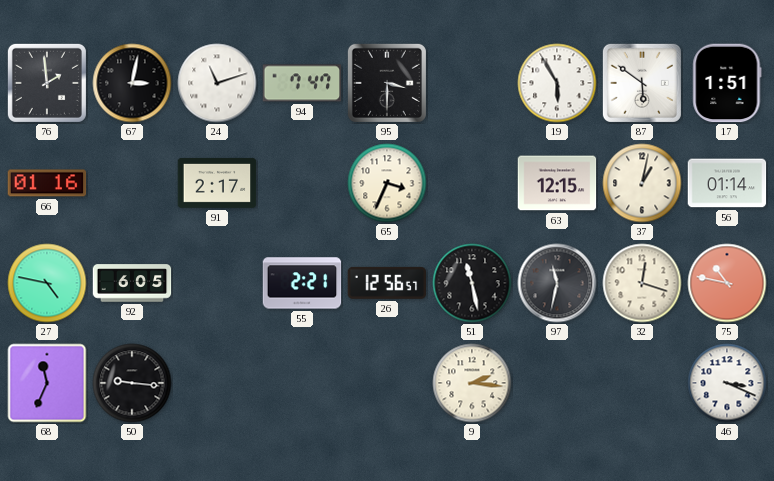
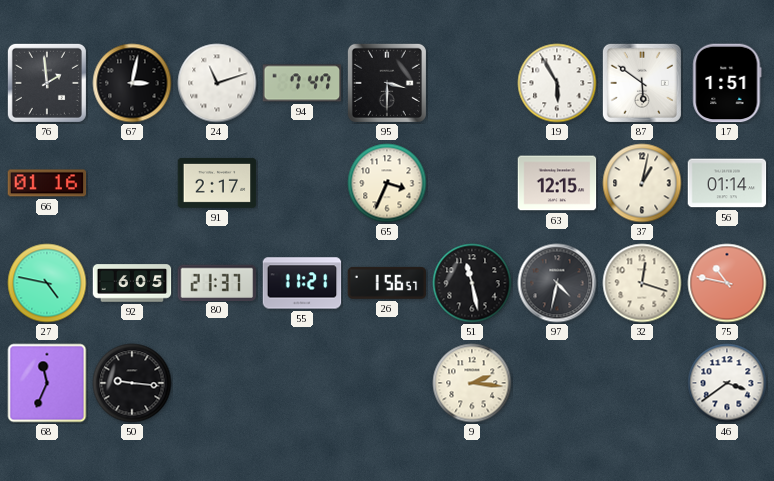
80: none -> 21:37
55: 2:21 -> 11:21
26: 12:56 -> 1:56
97: 11:32 -> 4:32
46: 3:19 -> 3:39
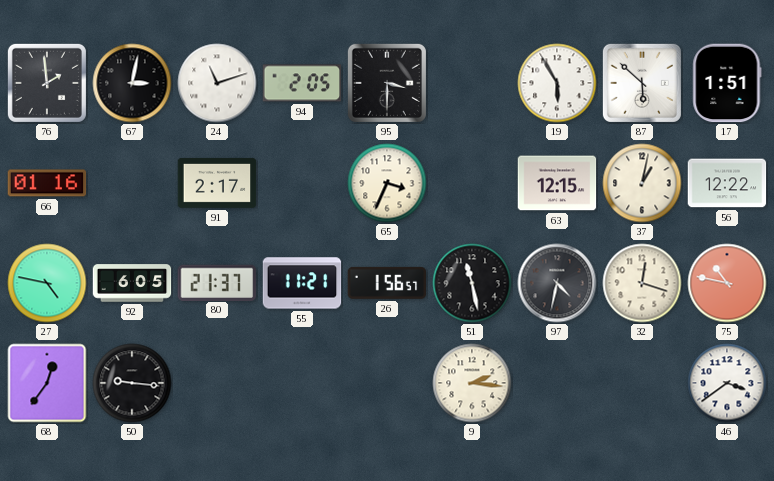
94: 7:47 -> 2:05
87: 5:51 -> 5:52
56: 01:14 -> 12:22
68: 11:34 -> 12:36
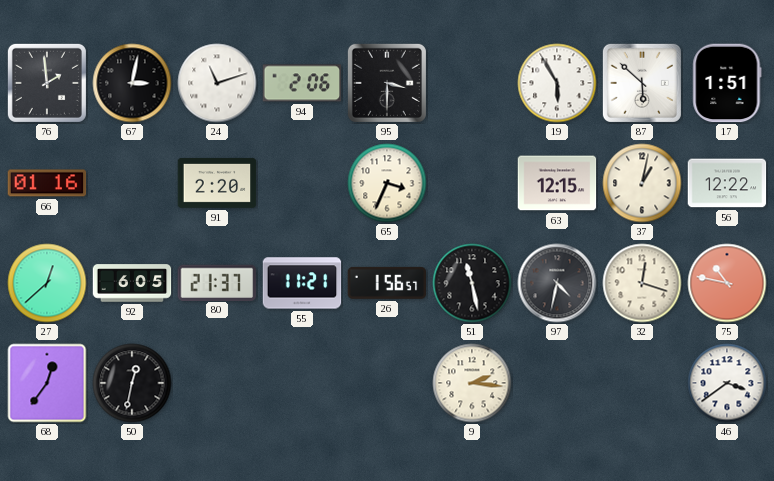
94: 2:05 -> 2:06
91: 2:17 -> 2:20
27: 4:47 -> 12:38
50: 9:16 -> 12:32
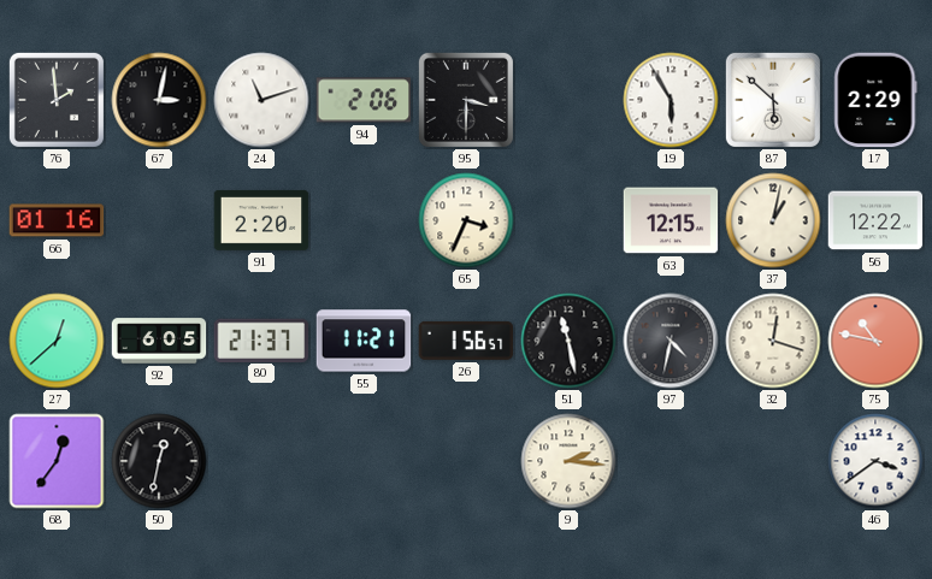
17: 1:51 -> 2:29
